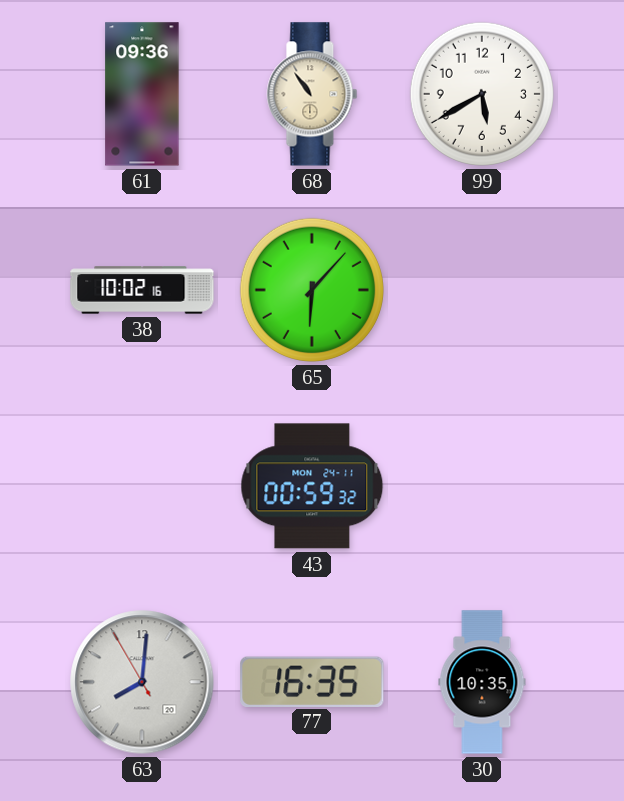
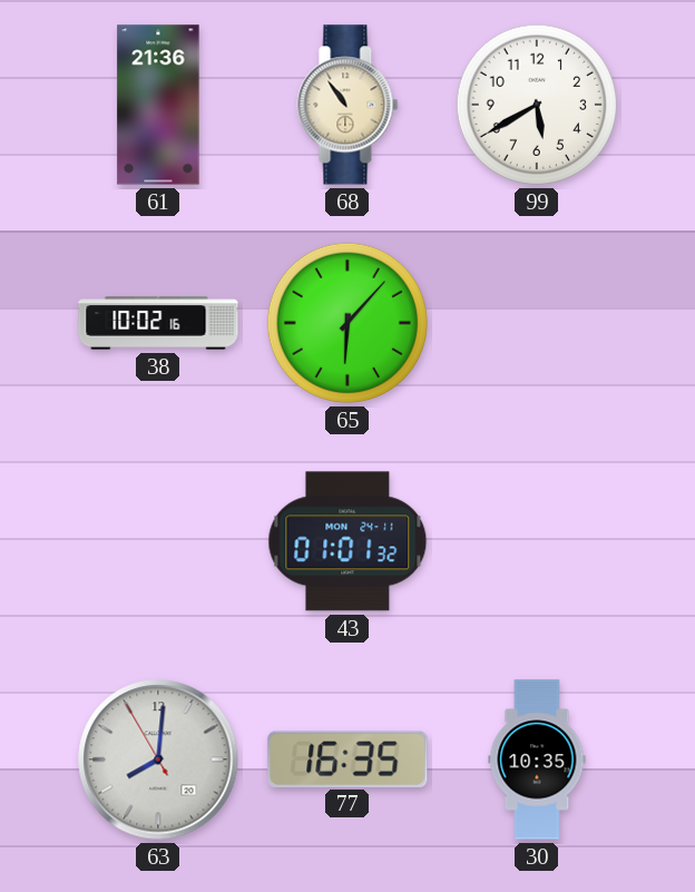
61: 09:36 -> 21:36
43: 00:59 -> 01:01
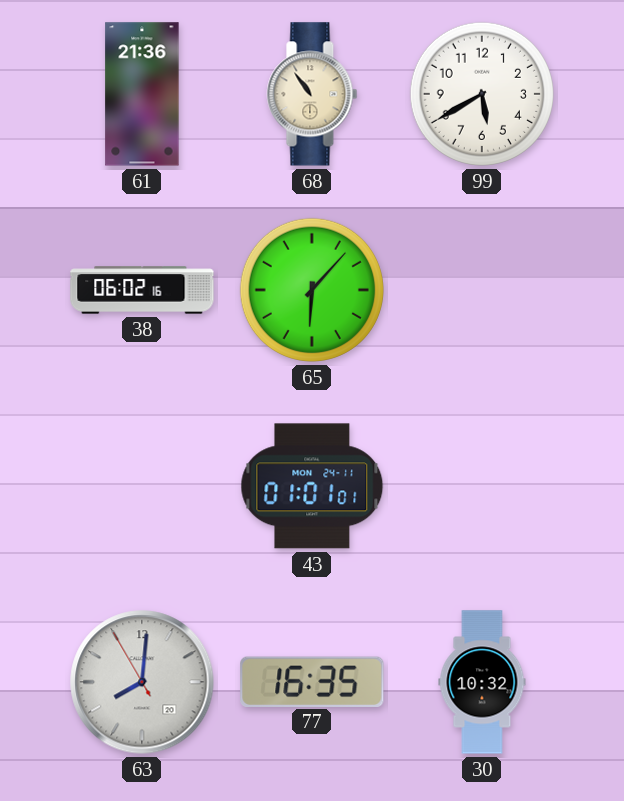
38: 10:02 -> 06:02
43: 01:01:32 -> 01:01:01
30: 10:35 -> 10:32
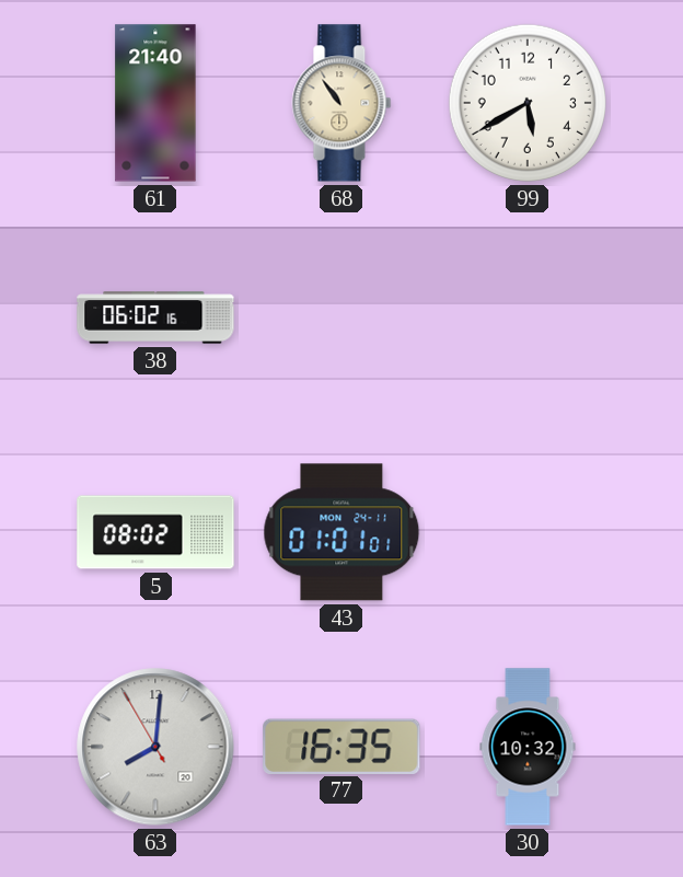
61: 21:36 -> 21:40
65: 6:07 -> none
5: none -> 08:02
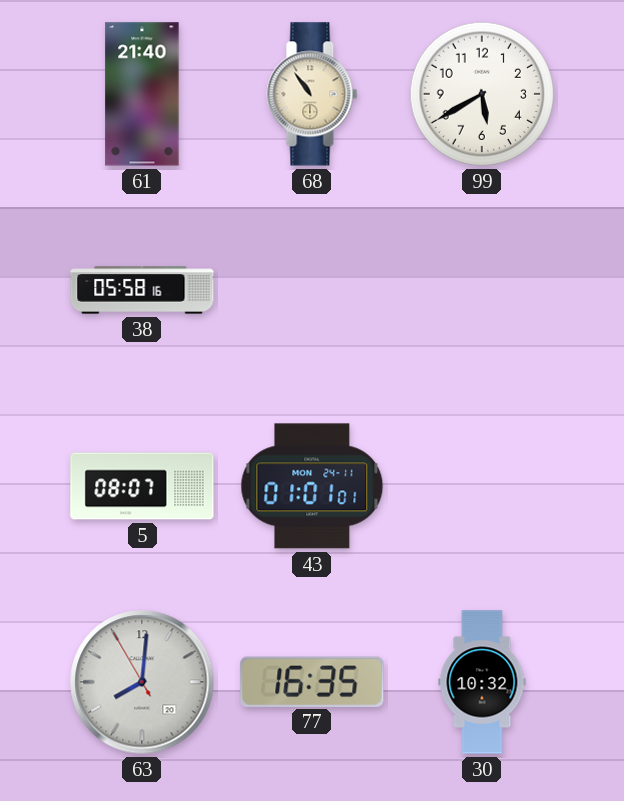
38: 06:02 -> 05:58
5: 08:02 -> 08:07
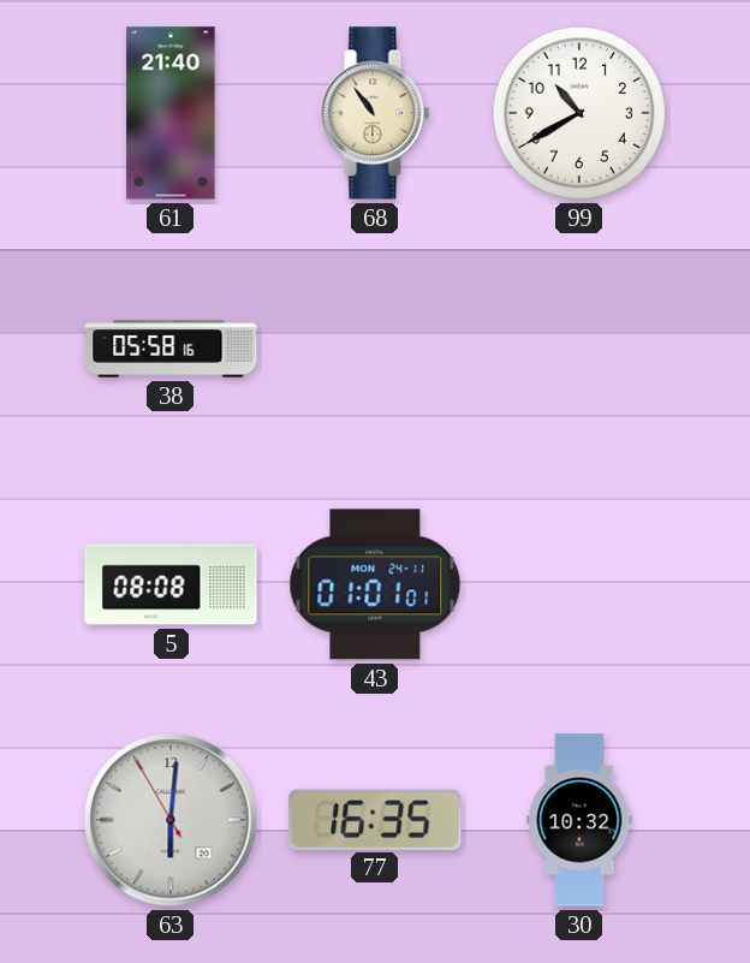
99: 5:40 -> 10:40
5: 08:07 -> 08:08
63: 8:00 -> 6:00
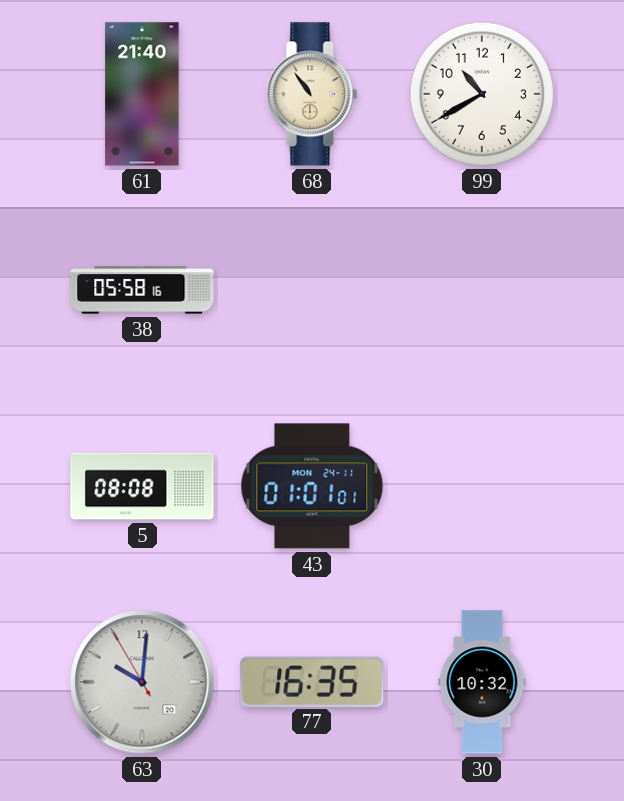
63: 6:00 -> 10:00
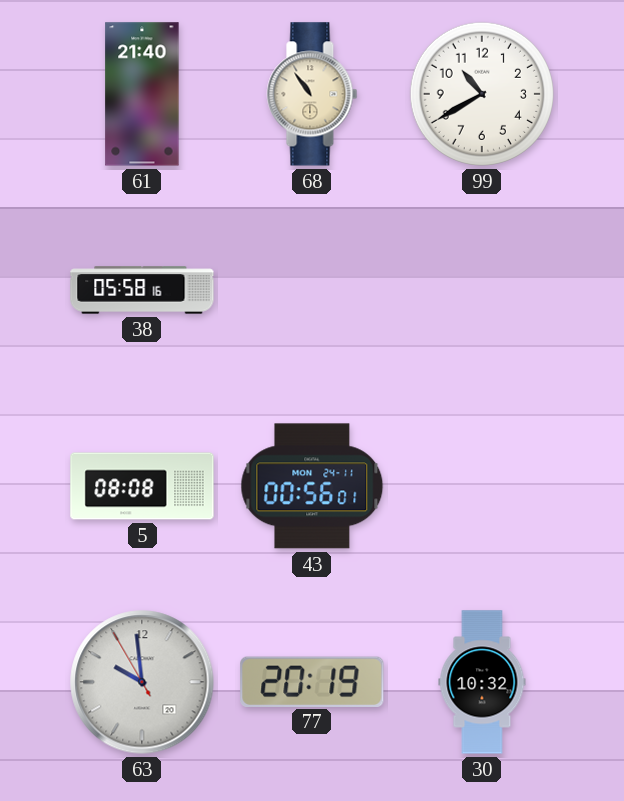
43: 01:01 -> 00:56
63: 10:00 -> 9:58
77: 16:35 -> 20:19
